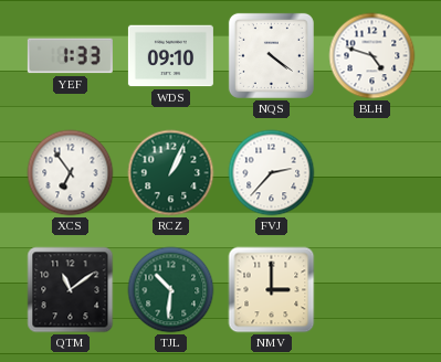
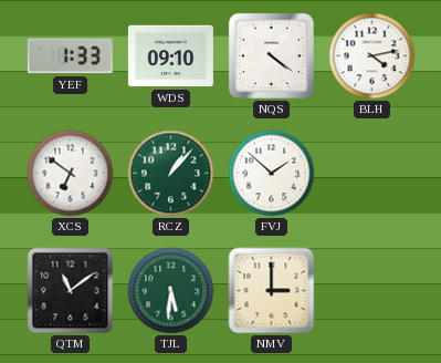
BLH: 4:48 -> 4:13
XCS: 6:54 -> 6:51
RCZ: 1:04 -> 1:07
FVJ: 2:37 -> 1:52
TJL: 10:31 -> 5:31
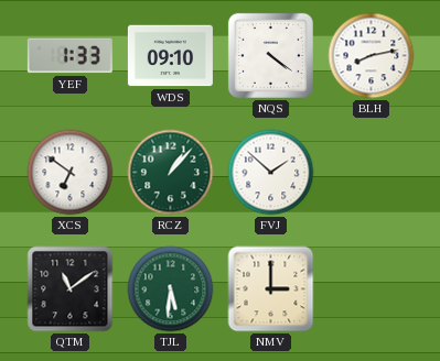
BLH: 4:13 -> 8:13
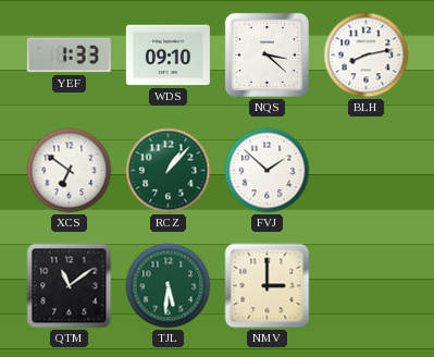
NQS: 4:21 -> 3:22
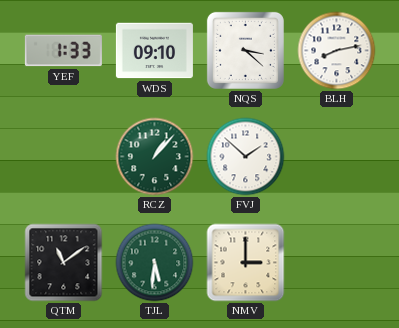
XCS: 6:51 -> none
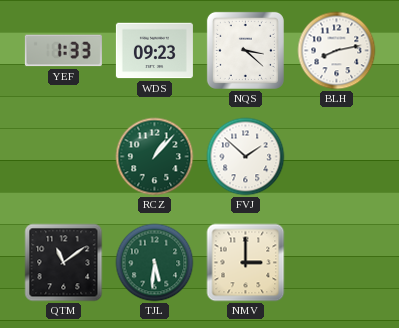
WDS: 09:10 -> 09:23
